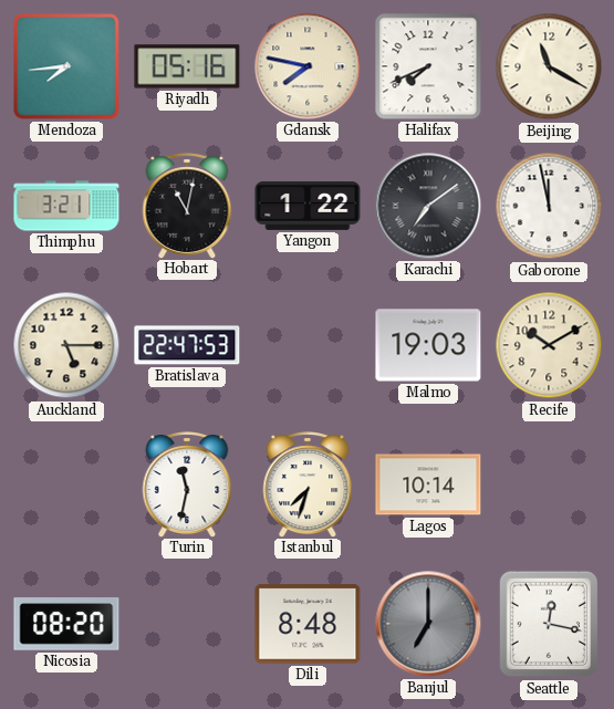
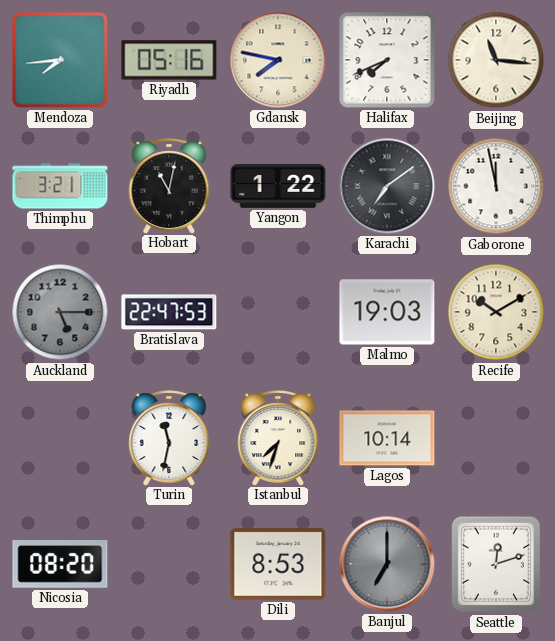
Beijing: 11:20 -> 11:16
Auckland dial: cream -> grey
Dili: 8:48 -> 8:53
Seattle: 12:17 -> 12:12
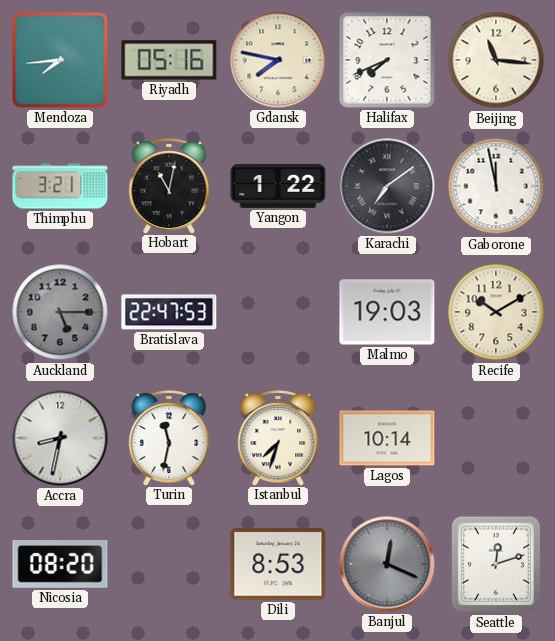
Accra: none -> 8:32
Banjul: 7:00 -> 12:19
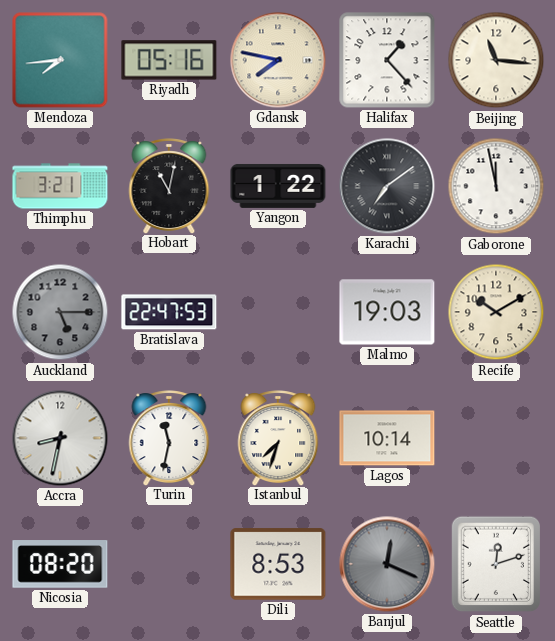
Halifax: 7:41 -> 1:23
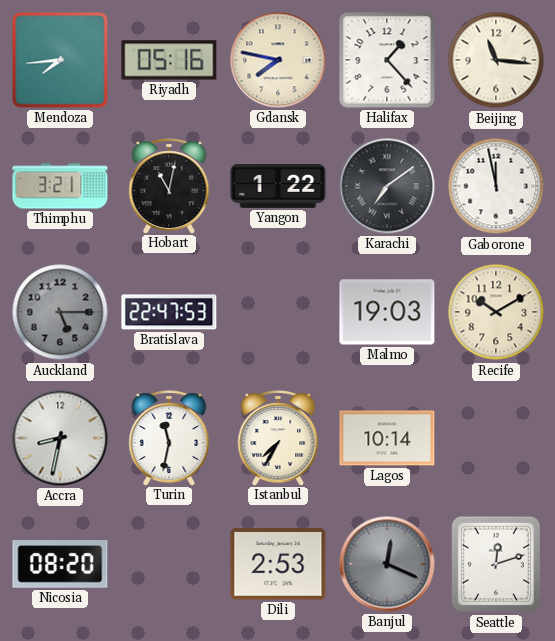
Istanbul: 7:33 -> 7:35
Dili: 8:53 -> 2:53
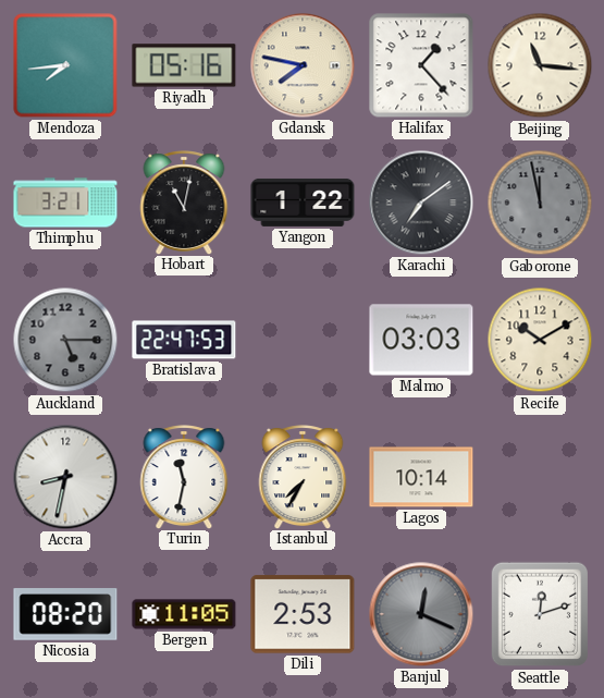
Gaborone dial: white -> grey
Malmo: 19:03 -> 03:03
Bergen: none -> 11:05
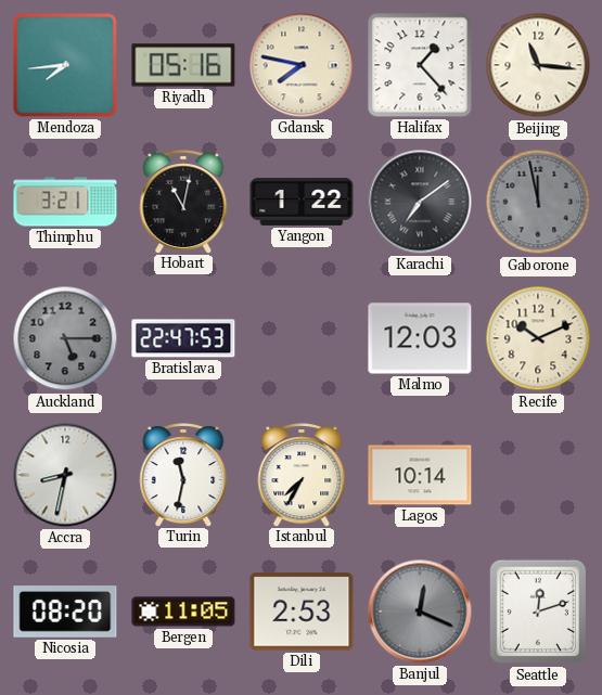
Malmo: 03:03 -> 12:03
Recife: 10:10 -> 10:11
